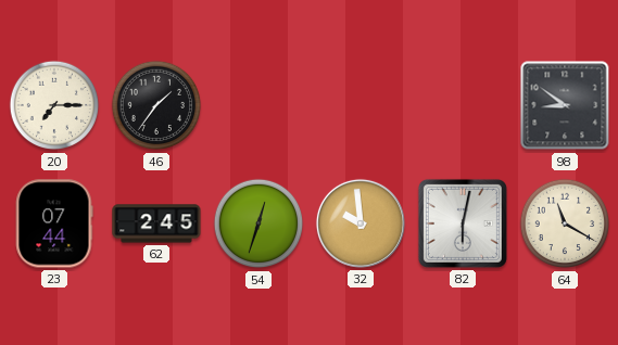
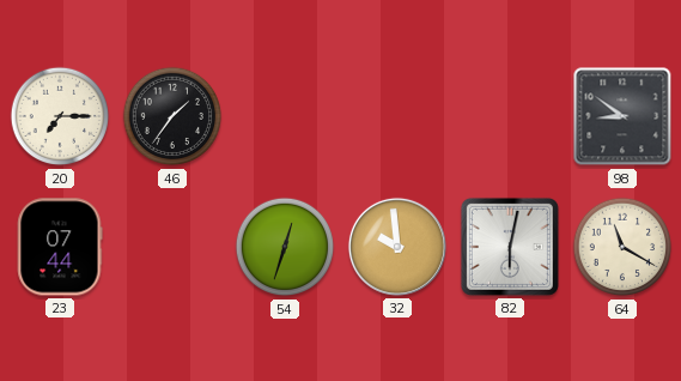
62: 2:45 -> none
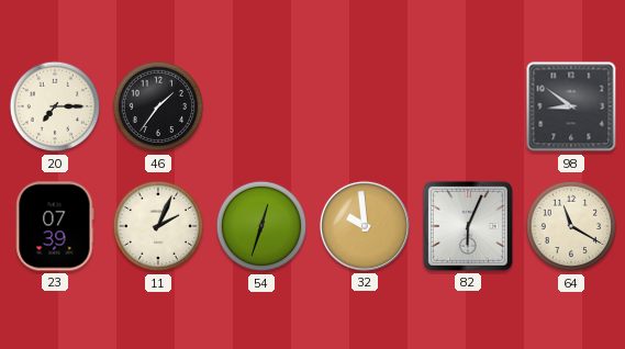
23: 07:44 -> 07:39
11: none -> 2:04
82: 6:02 -> 6:04
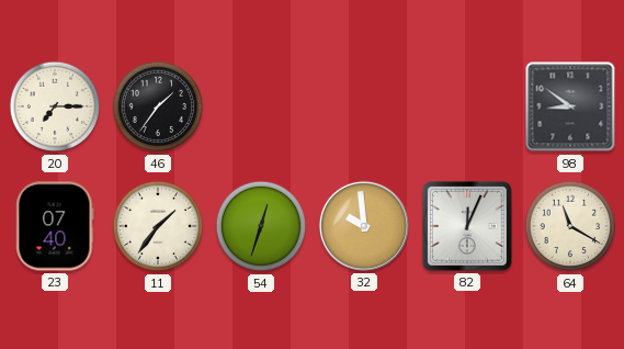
23: 07:39 -> 07:40
11: 2:04 -> 1:36
82: 6:04 -> 12:04
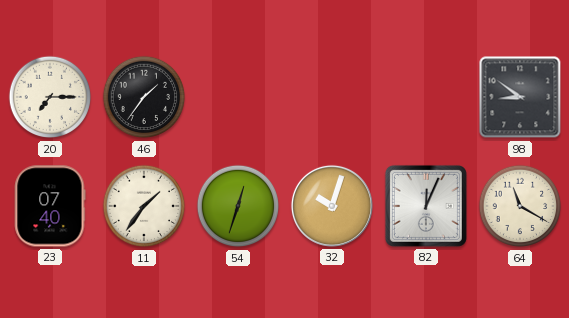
32: 9:59 -> 10:03
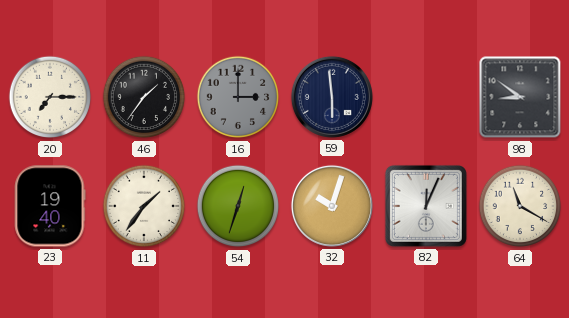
16: none -> 3:00
59: none -> 5:59
23: 07:40 -> 19:40
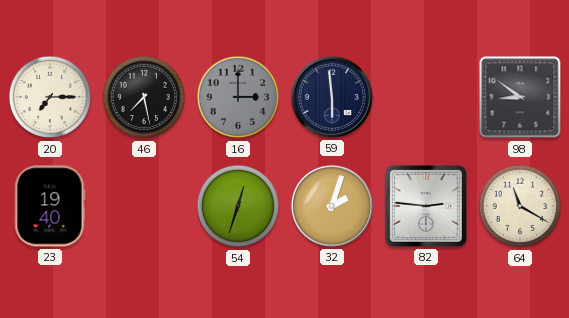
46: 1:36 -> 7:28
11: 1:36 -> none
32: 10:03 -> 2:03
82: 12:04 -> 2:46
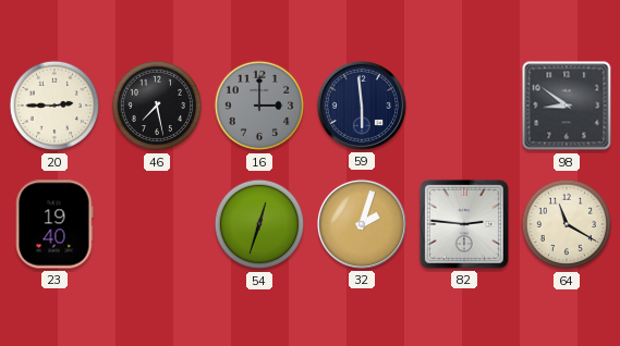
20: 7:15 -> 2:45
